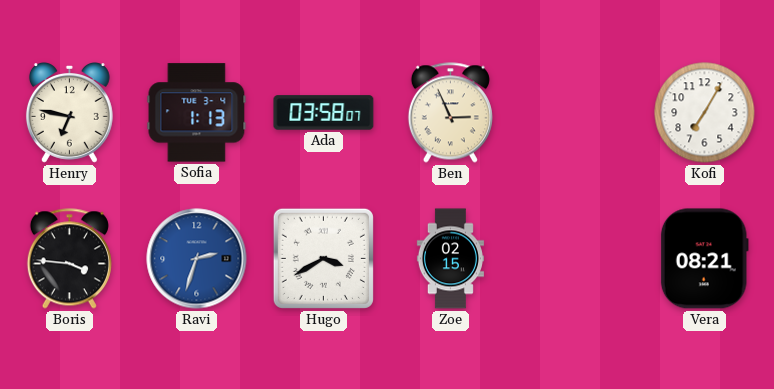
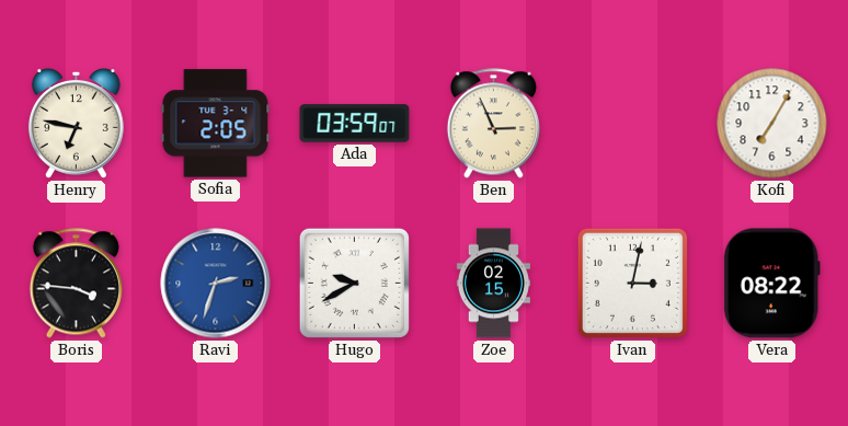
Sofia: 1:13 -> 2:05
Ada: 03:58 -> 03:59
Hugo: 3:40 -> 9:40
Ivan: none -> 3:02
Vera: 08:21 -> 08:22
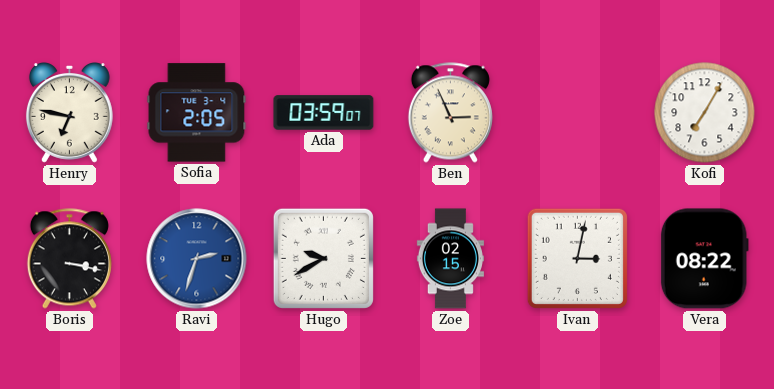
Boris: 3:46 -> 3:17
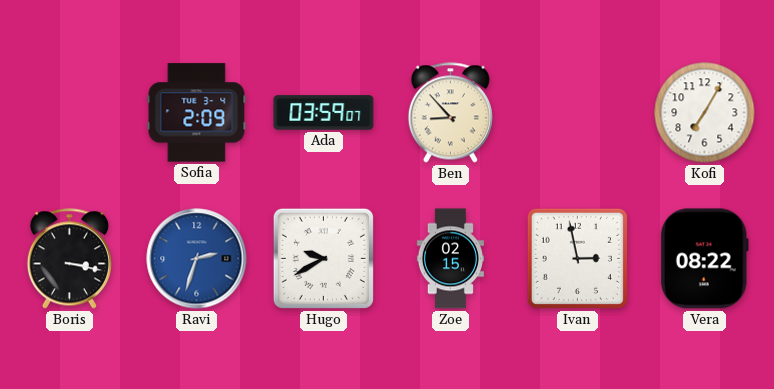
Henry: 6:47 -> none
Sofia: 2:05 -> 2:09
Ben: 2:56 -> 8:53
Ivan: 3:02 -> 2:58
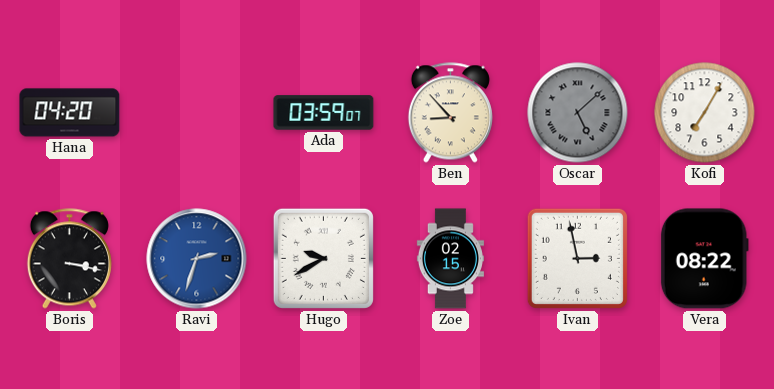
Hana: none -> 04:20
Sofia: 2:09 -> none
Oscar: none -> 5:08
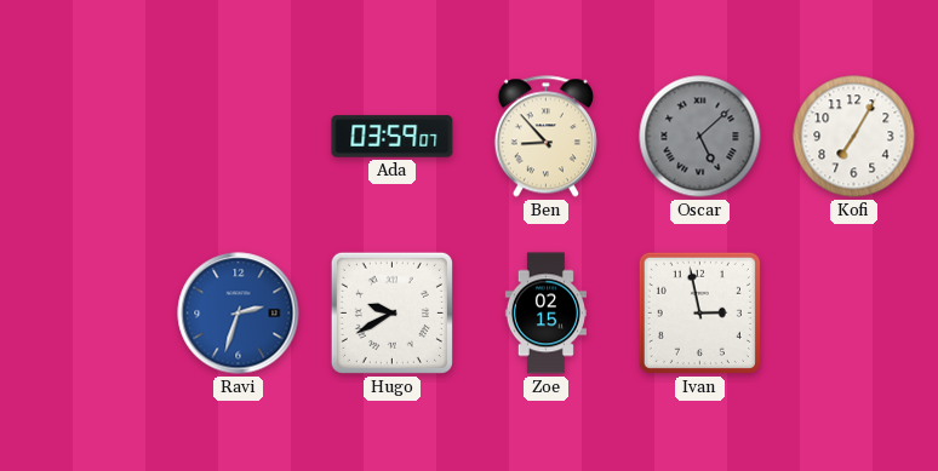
Hana: 04:20 -> none
Boris: 3:17 -> none
Vera: 08:22 -> none
